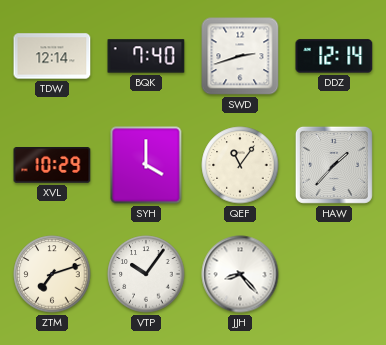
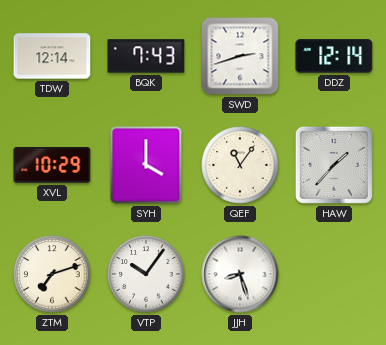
BQK: 7:40 -> 7:43
JJH: 8:23 -> 8:27
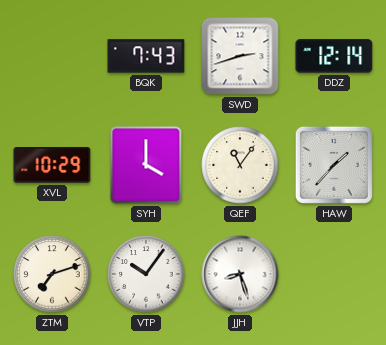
TDW: 12:14 -> none
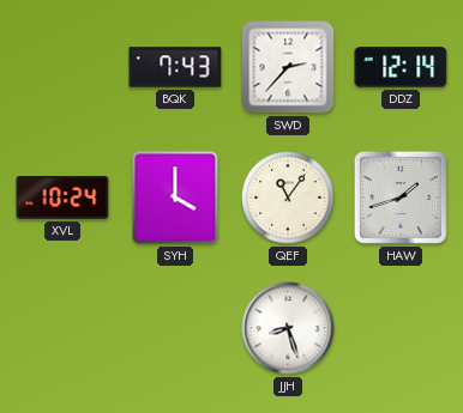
SWD: 2:42 -> 2:37
XVL: 10:29 -> 10:24
HAW: 1:37 -> 1:42
ZTM: 7:12 -> none
VTP: 10:06 -> none
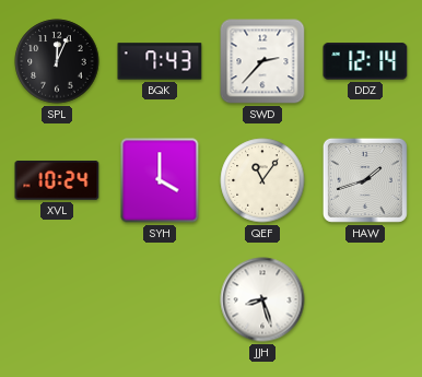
SPL: none -> 12:04
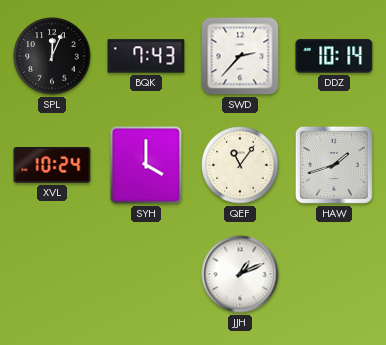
DDZ: 12:14 -> 10:14
JJH: 8:27 -> 1:11
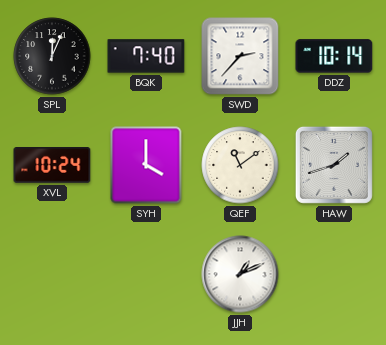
BQK: 7:43 -> 7:40
QEF: 11:06 -> 11:09
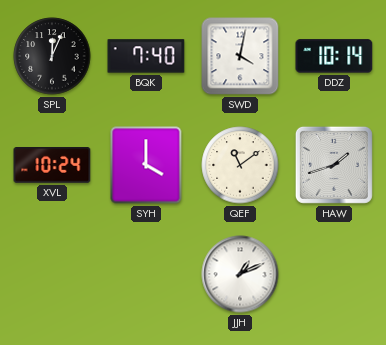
SWD: 2:37 -> 4:02
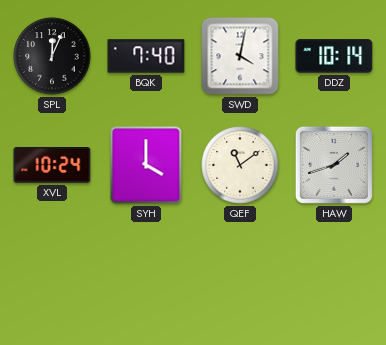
JJH: 1:11 -> none
